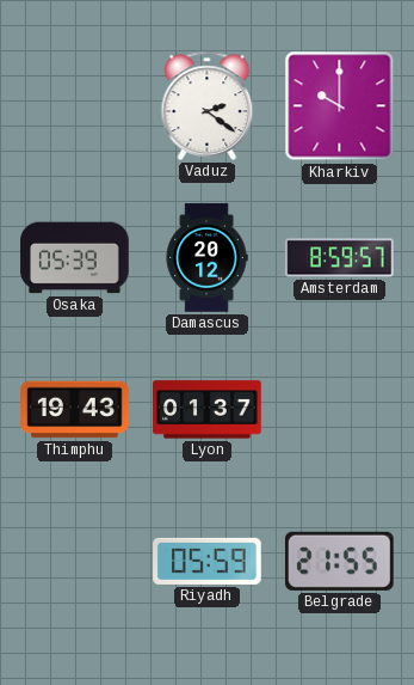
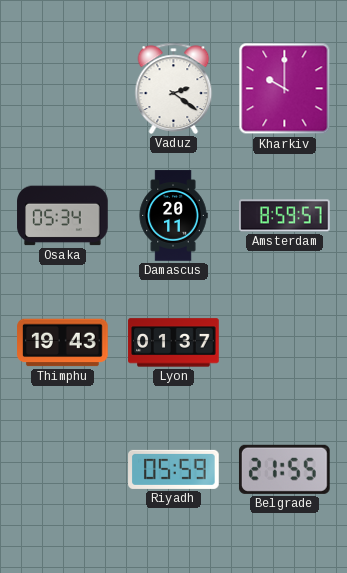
Osaka: 05:39 -> 05:34
Damascus: 20:12 -> 20:11
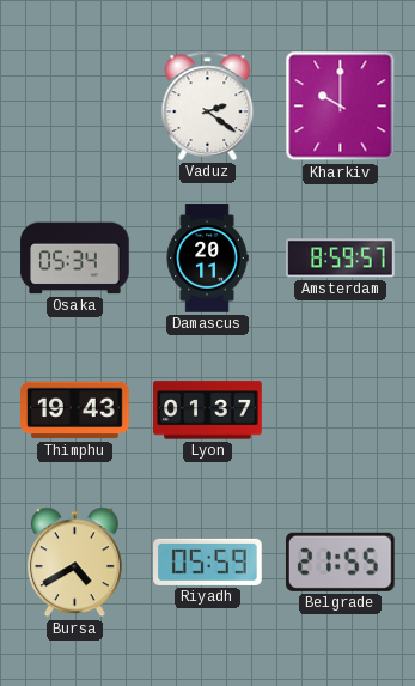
Bursa: none -> 4:40
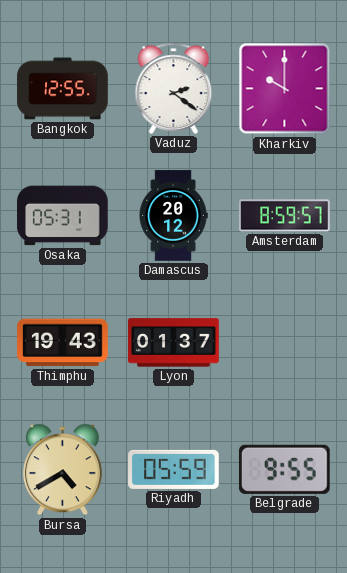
Bangkok: none -> 12:55
Osaka: 05:34 -> 05:31
Damascus: 20:11 -> 20:12
Belgrade: 21:55 -> 9:55
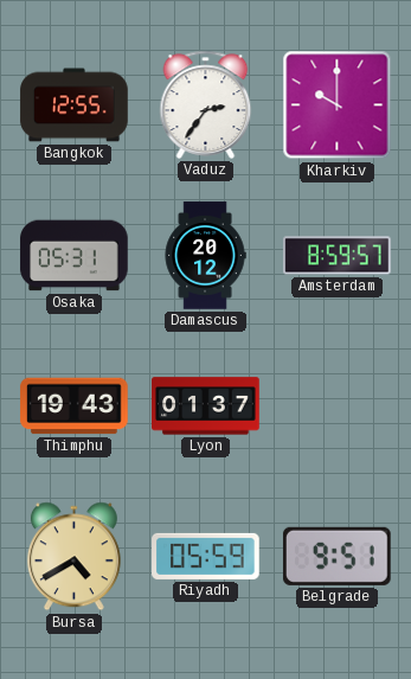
Vaduz: 2:21 -> 2:36
Belgrade: 9:55 -> 9:51
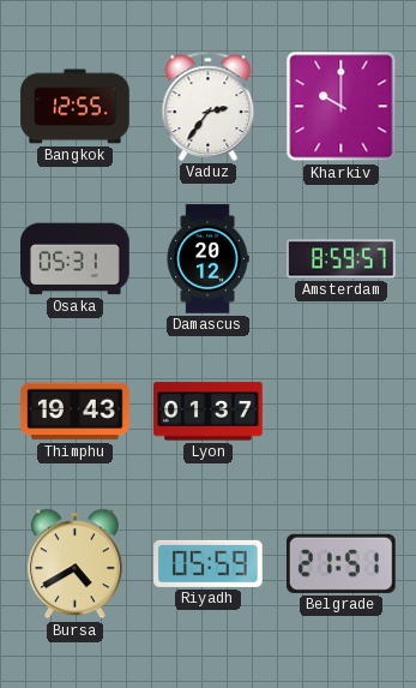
Belgrade: 9:51 -> 21:51
